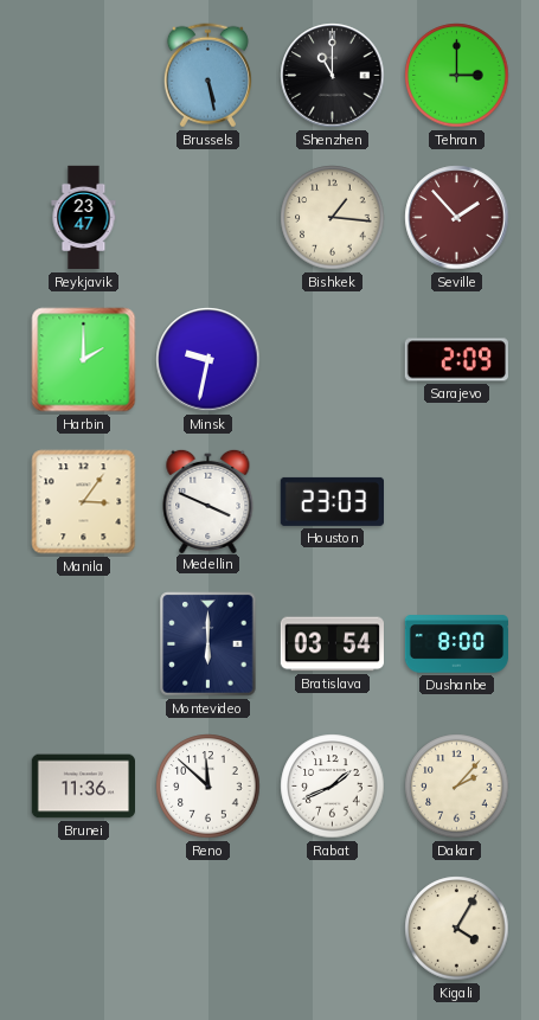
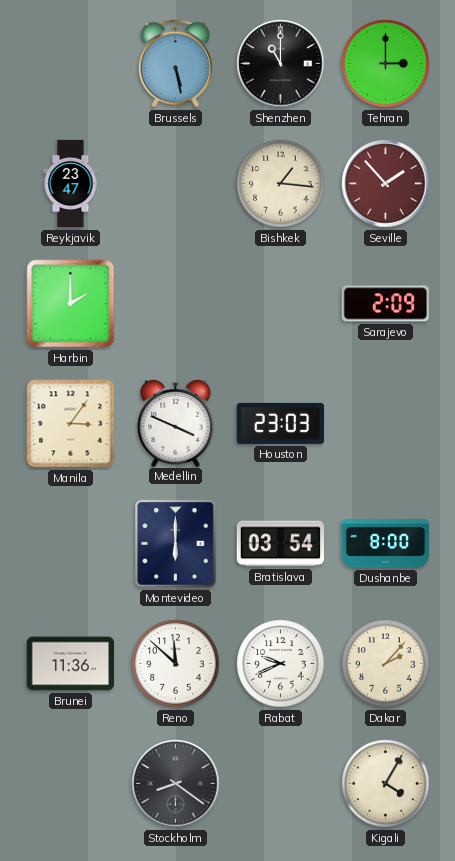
Minsk: 9:32 -> none
Rabat: 1:41 -> 9:41
Stockholm: none -> 8:21
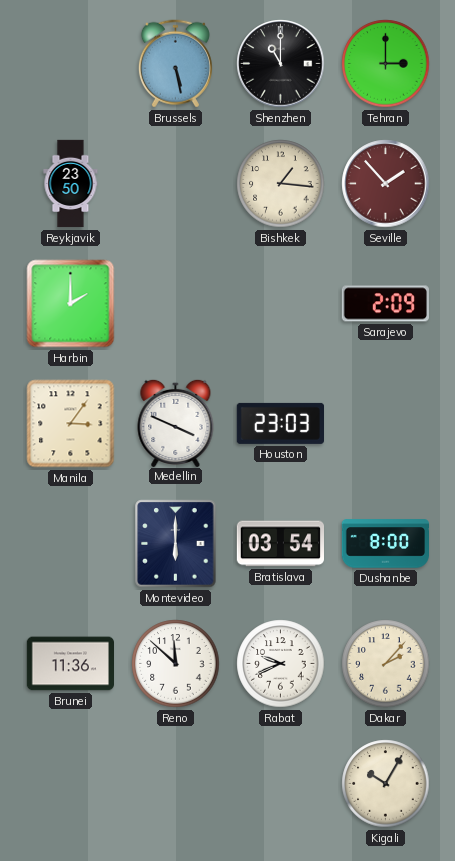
Reykjavik: 23:47 -> 23:50
Stockholm: 8:21 -> none
Kigali: 4:05 -> 10:05
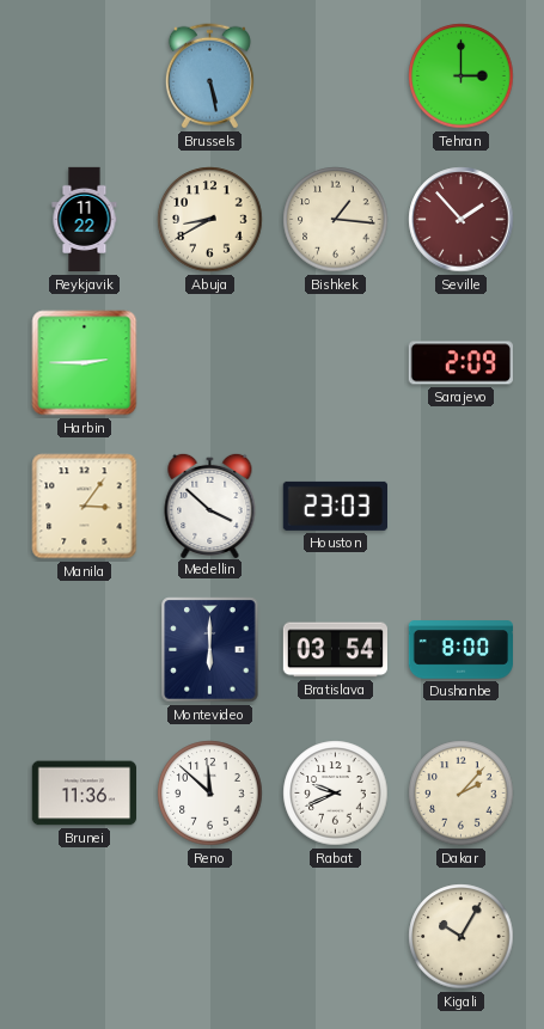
Shenzhen: 11:00 -> none
Reykjavik: 23:50 -> 11:22
Abuja: none -> 8:40
Harbin: 2:00 -> 2:45
Medellin: 3:49 -> 3:52
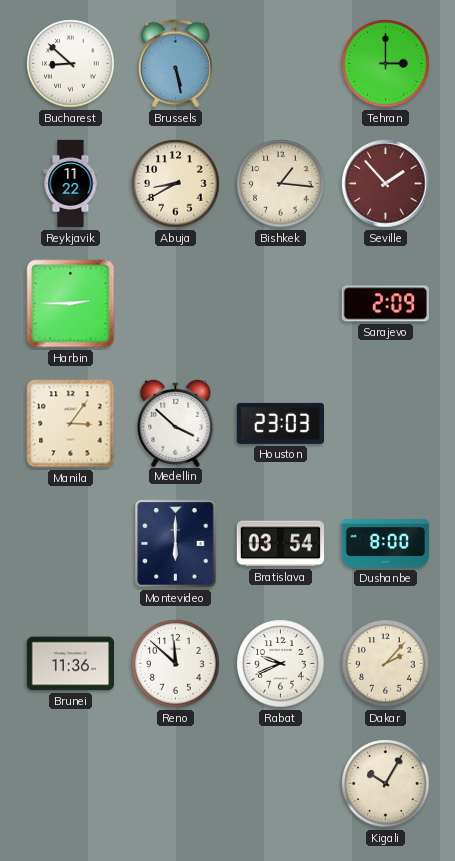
Bucharest: none -> 8:52
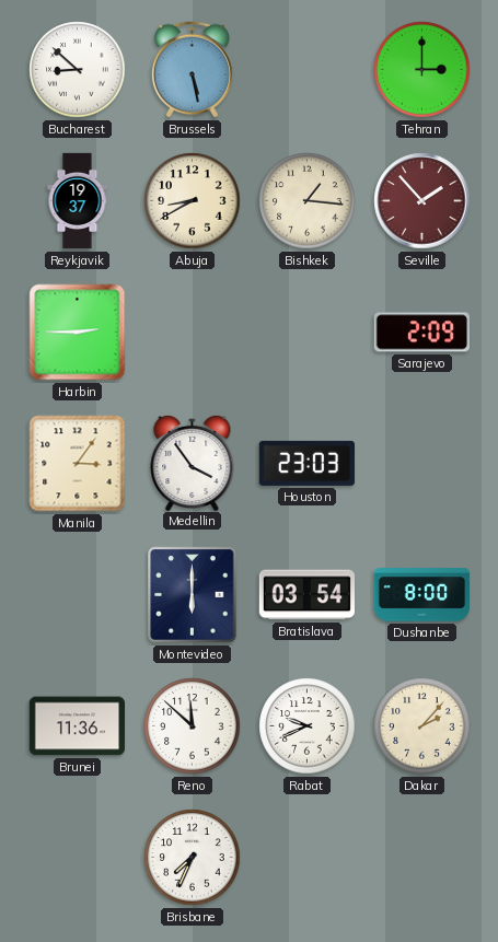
Reykjavik: 11:22 -> 19:37
Medellin: 3:52 -> 3:54
Brisbane: none -> 7:34
Kigali: 10:05 -> none
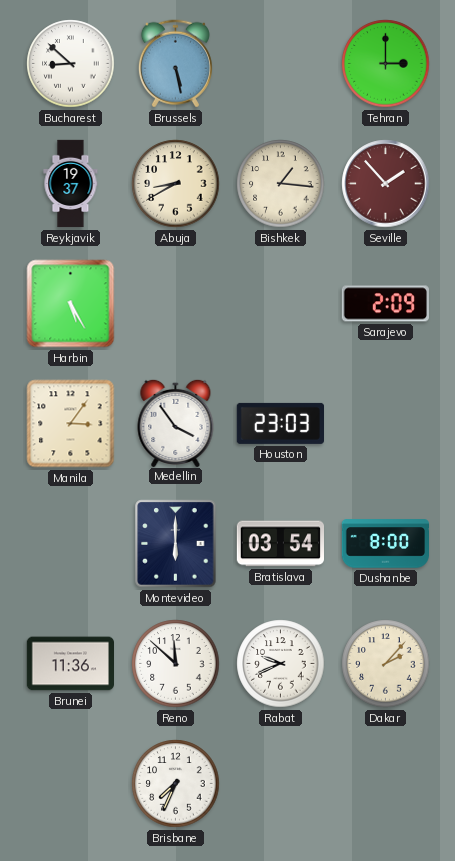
Harbin: 2:45 -> 5:25
